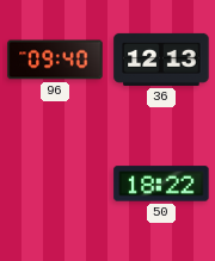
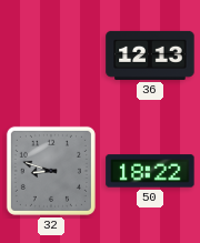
96: 09:40 -> none
32: none -> 8:48
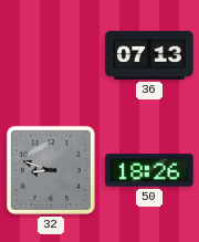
36: 12:13 -> 07:13
50: 18:22 -> 18:26
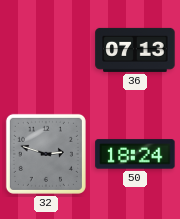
32: 8:48 -> 2:48
50: 18:26 -> 18:24
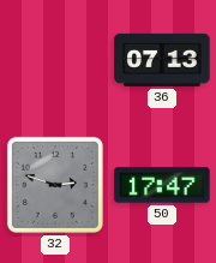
50: 18:24 -> 17:47
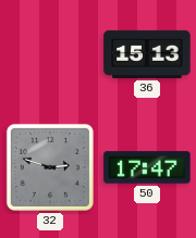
36: 07:13 -> 15:13
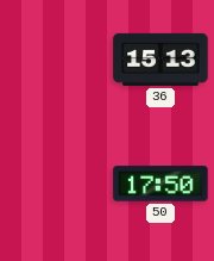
32: 2:48 -> none
50: 17:47 -> 17:50
